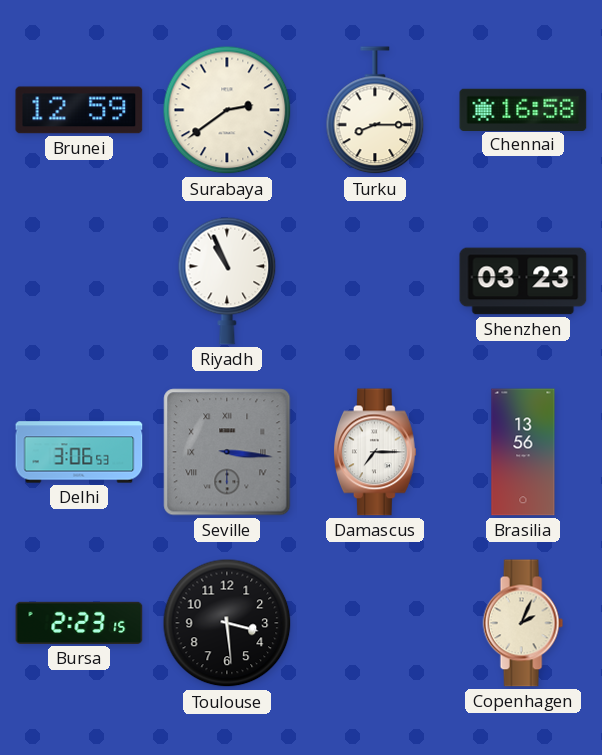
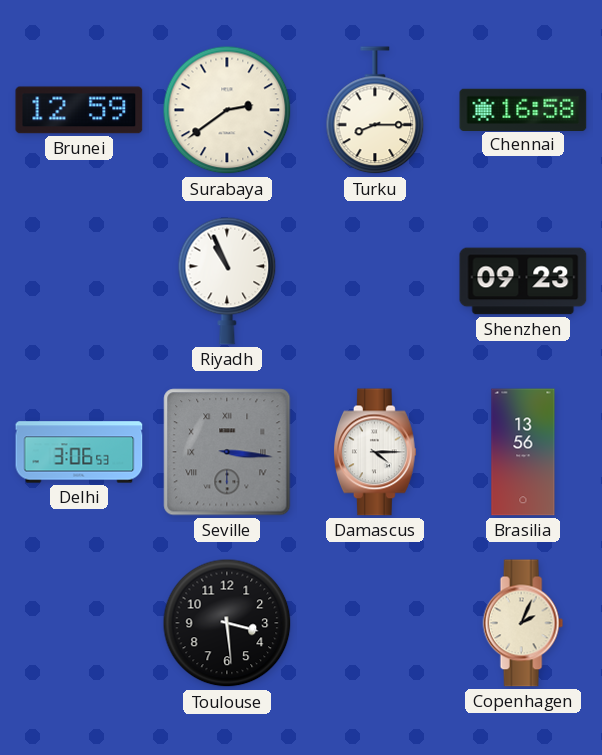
Shenzhen: 03:23 -> 09:23
Damascus: 7:15 -> 4:15
Bursa: 2:23 -> none
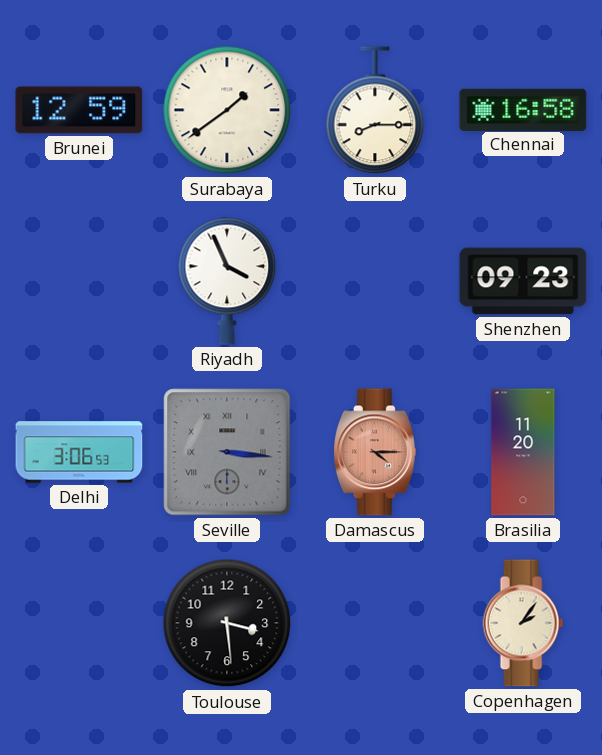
Surabaya: 2:39 -> 1:39
Riyadh: 10:56 -> 3:56
Damascus dial: white -> salmon
Brasilia: 13:56 -> 11:20
Copenhagen: 2:04 -> 2:06
